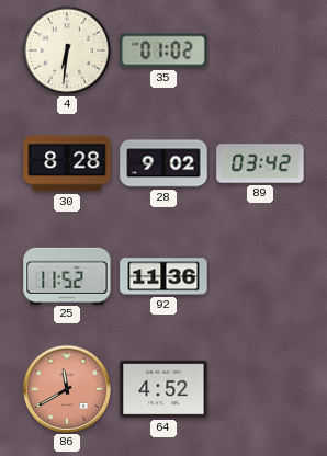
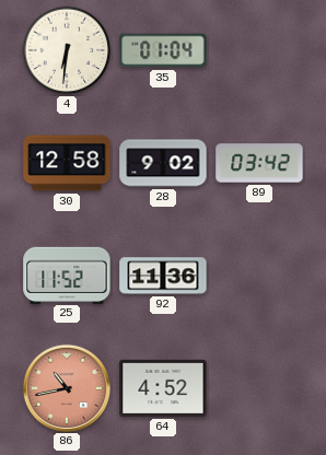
35: 01:02 -> 01:04
30: 8:28 -> 12:58
86: 11:40 -> 10:43
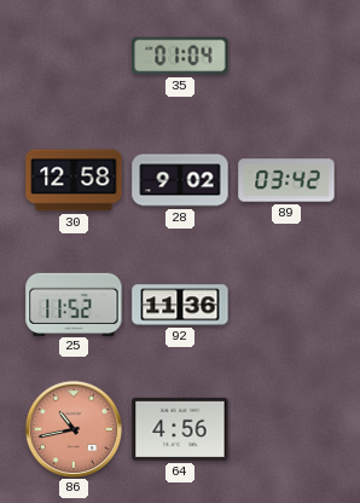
4: 6:31 -> none
64: 4:52 -> 4:56
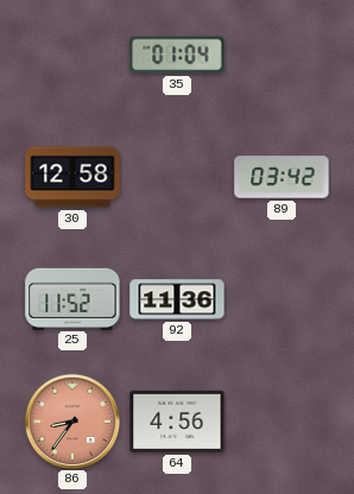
28: 9:02 -> none
86: 10:43 -> 8:36
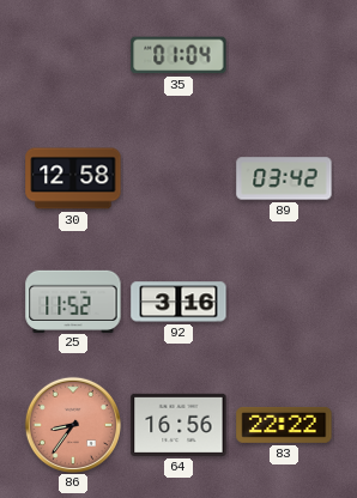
92: 11:36 -> 3:16
64: 4:56 -> 16:56
83: none -> 22:22
